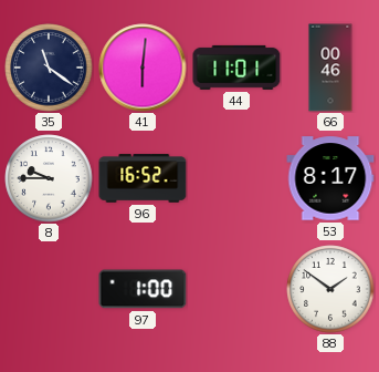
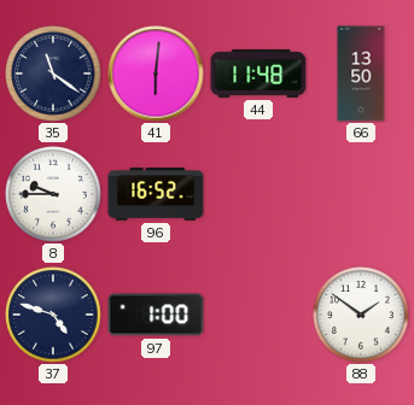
44: 11:01 -> 11:48
66: 00:46 -> 13:50
53: 8:17 -> none
37: none -> 4:48
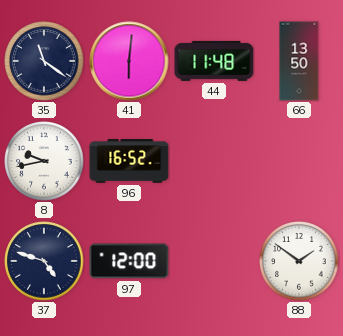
8: 9:45 -> 9:43
97: 1:00 -> 12:00
